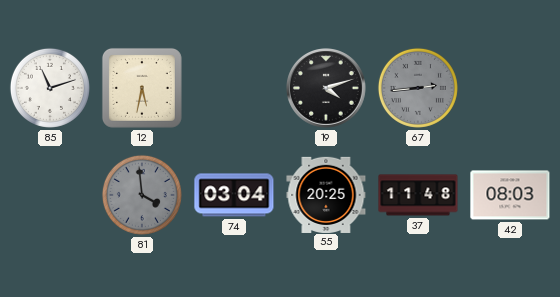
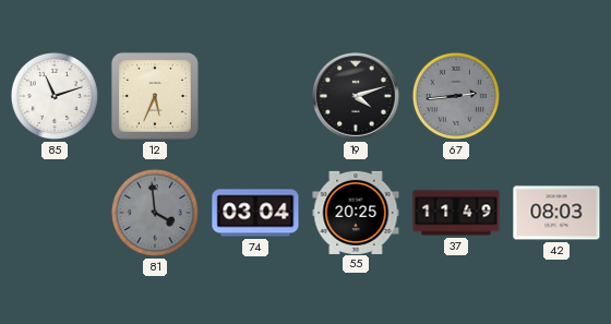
12: 5:32 -> 5:34
37: 11:48 -> 11:49
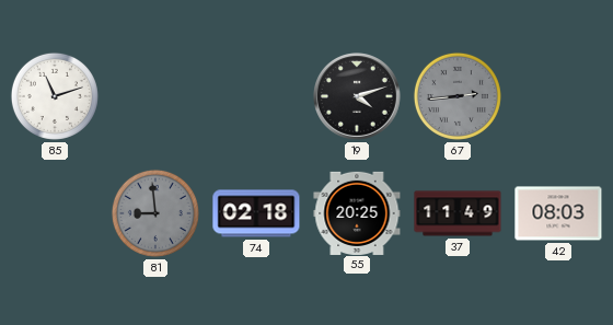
12: 5:34 -> none
81: 3:59 -> 8:59
74: 03:04 -> 02:18
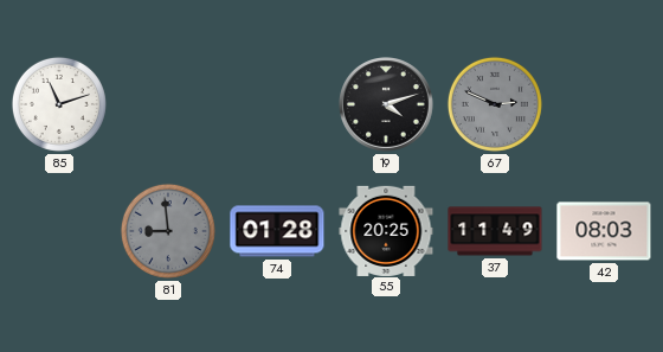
67: 2:44 -> 2:49
74: 02:18 -> 01:28
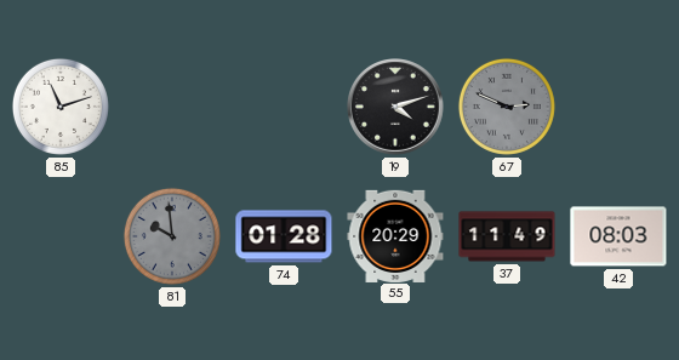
81: 8:59 -> 9:59
55: 20:25 -> 20:29
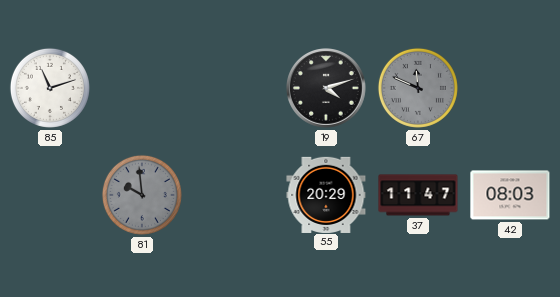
67: 2:49 -> 11:49
74: 01:28 -> none
37: 11:49 -> 11:47
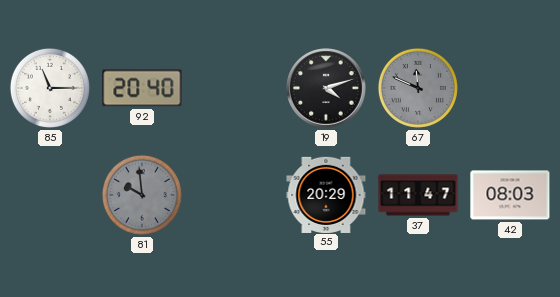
85: 11:12 -> 11:15
92: none -> 20:40
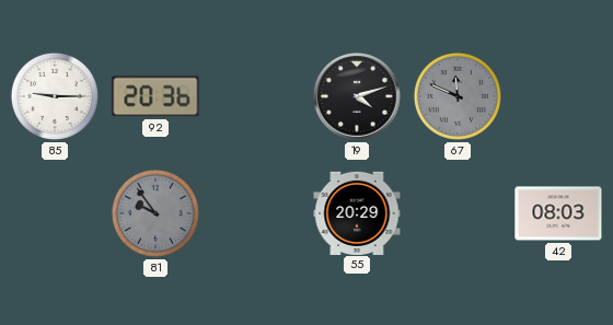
85: 11:15 -> 9:15
92: 20:40 -> 20:36
81: 9:59 -> 9:54
37: 11:47 -> none
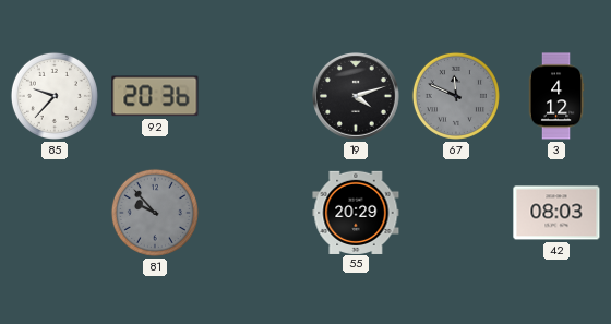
85: 9:15 -> 9:37
3: none -> 4:12
81: 9:54 -> 9:53
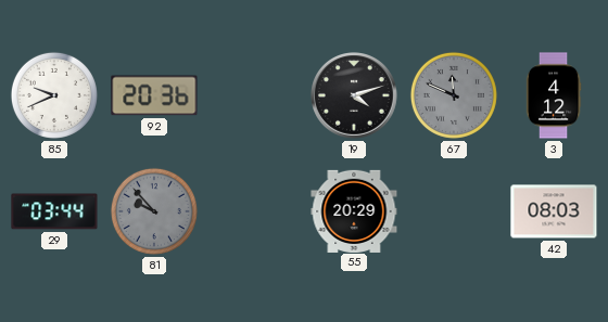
85: 9:37 -> 9:41
29: none -> 03:44
